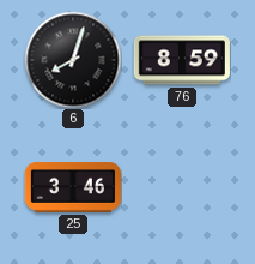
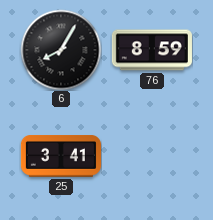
6: 8:03 -> 8:05
25: 3:46 -> 3:41
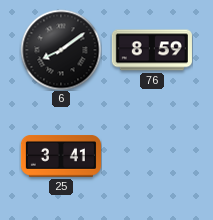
6: 8:05 -> 8:09
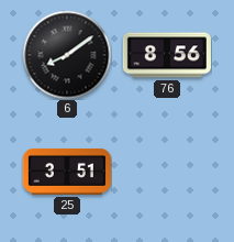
76: 8:59 -> 8:56
25: 3:41 -> 3:51
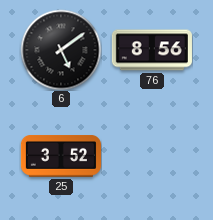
6: 8:09 -> 5:09
25: 3:51 -> 3:52
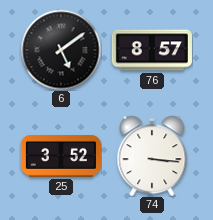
76: 8:56 -> 8:57
74: none -> 3:16
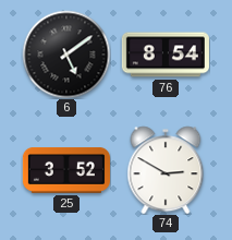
76: 8:57 -> 8:54
74: 3:16 -> 2:50
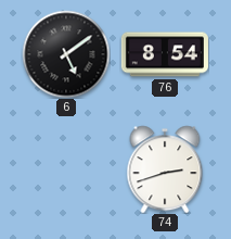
25: 3:52 -> none
74: 2:50 -> 2:42
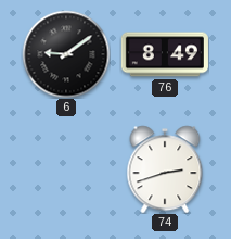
6: 5:09 -> 9:09
76: 8:54 -> 8:49
